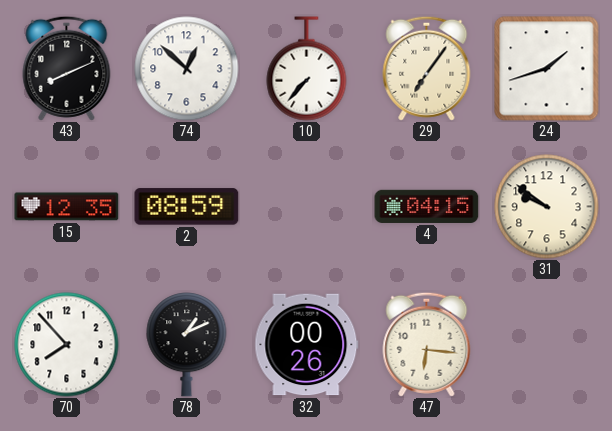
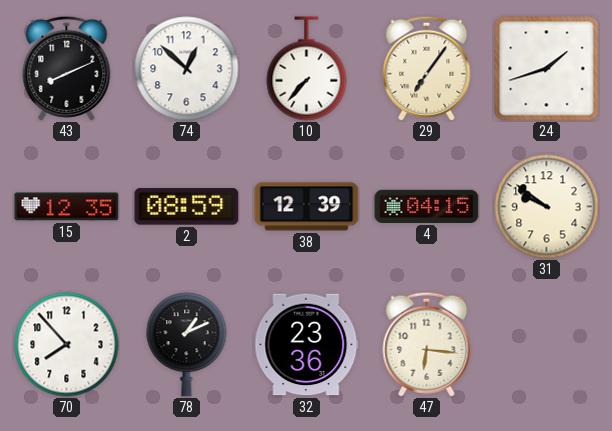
38: none -> 12:39
32: 00:26 -> 23:36
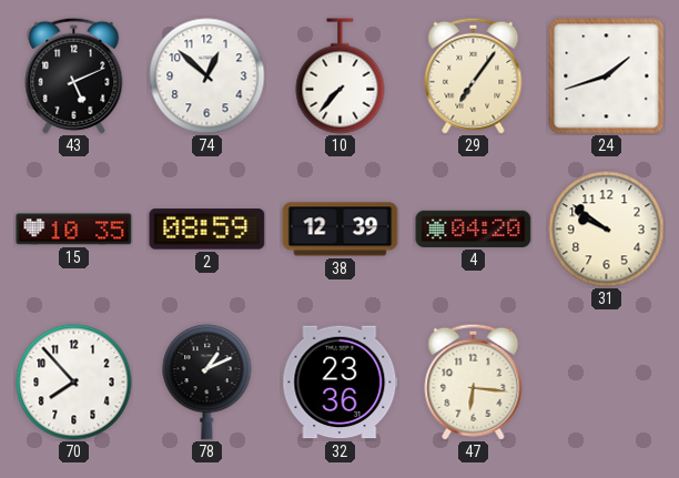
43: 8:11 -> 5:11
15: 12:35 -> 10:35
4: 04:15 -> 04:20
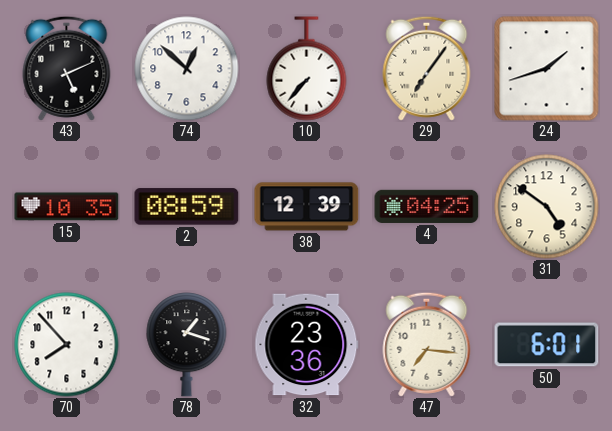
4: 04:20 -> 04:25
31: 9:51 -> 4:51
78: 1:11 -> 1:18
47: 6:16 -> 7:16
50: none -> 6:01
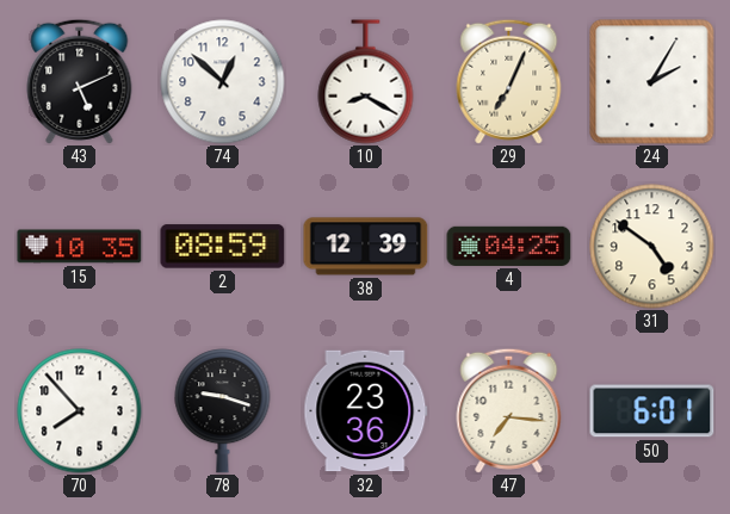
10: 7:37 -> 8:20
29: 7:06 -> 7:04
24: 1:42 -> 2:05
78: 1:18 -> 9:18
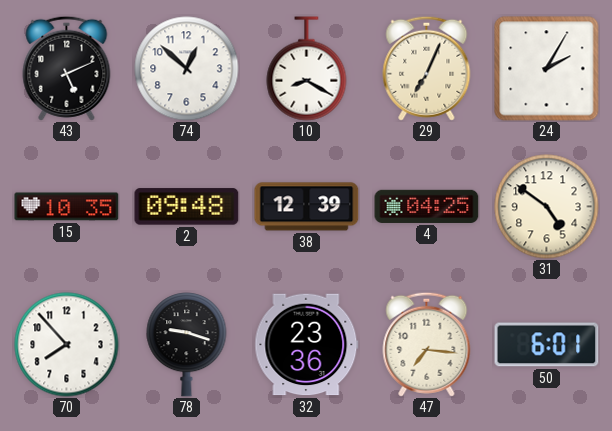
2: 08:59 -> 09:48
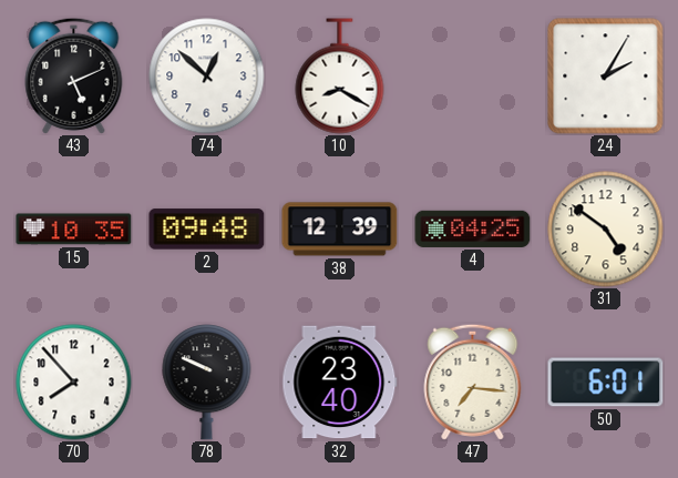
29: 7:04 -> none
78: 9:18 -> 9:49
32: 23:36 -> 23:40
